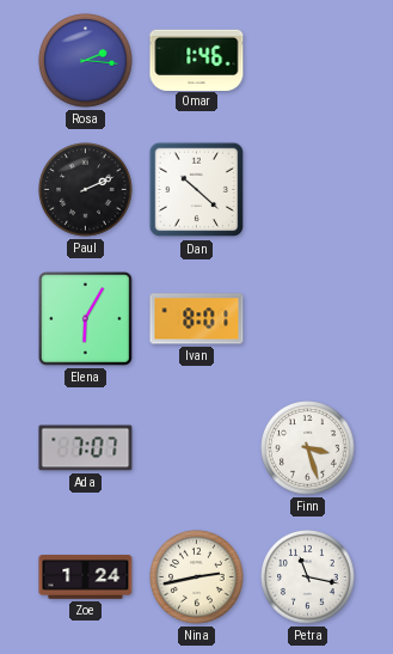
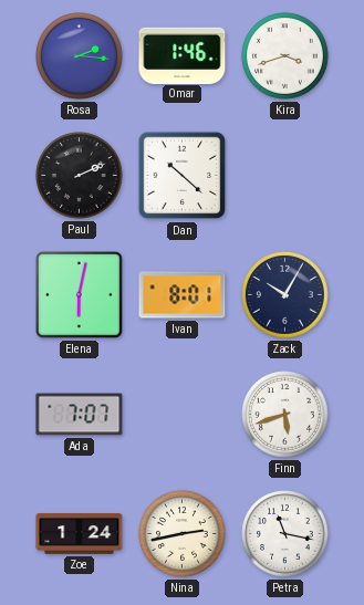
Kira: none -> 3:42
Elena: 6:05 -> 6:02
Zack: none -> 10:05
Finn: 3:27 -> 5:42
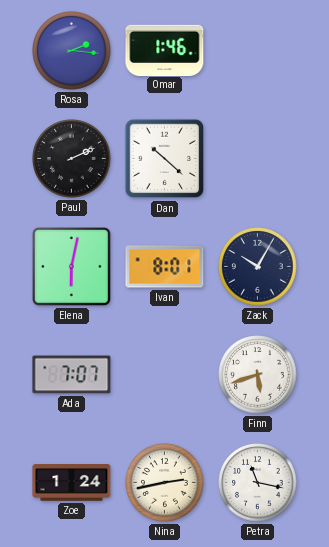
Kira: 3:42 -> none
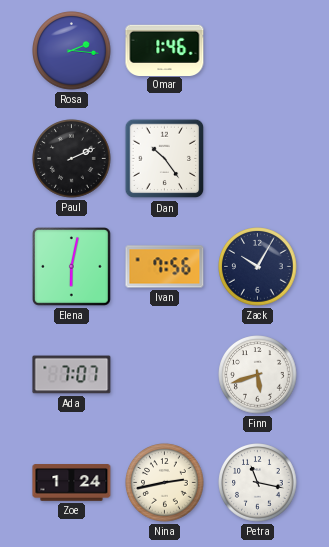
Dan: 10:22 -> 10:24
Ivan: 8:01 -> 7:56
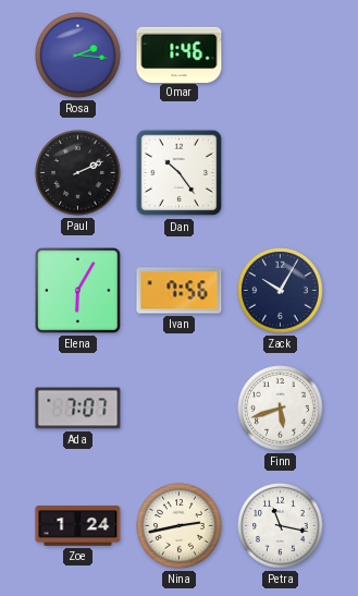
Elena: 6:02 -> 6:05
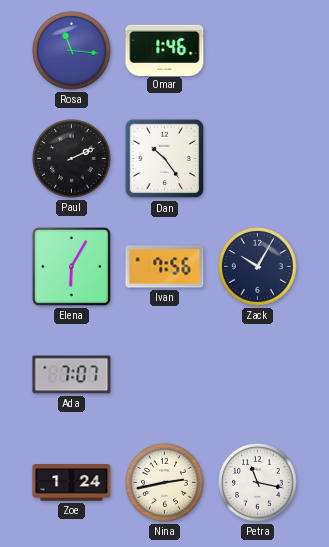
Rosa: 2:16 -> 11:16
Finn: 5:42 -> none
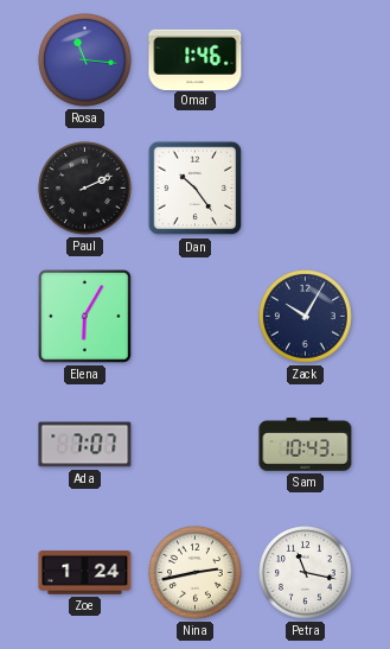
Ivan: 7:56 -> none
Sam: none -> 10:43
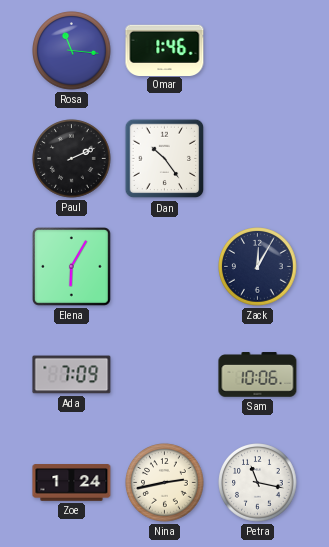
Zack: 10:05 -> 12:05
Ada: 7:07 -> 7:09
Sam: 10:43 -> 10:06
